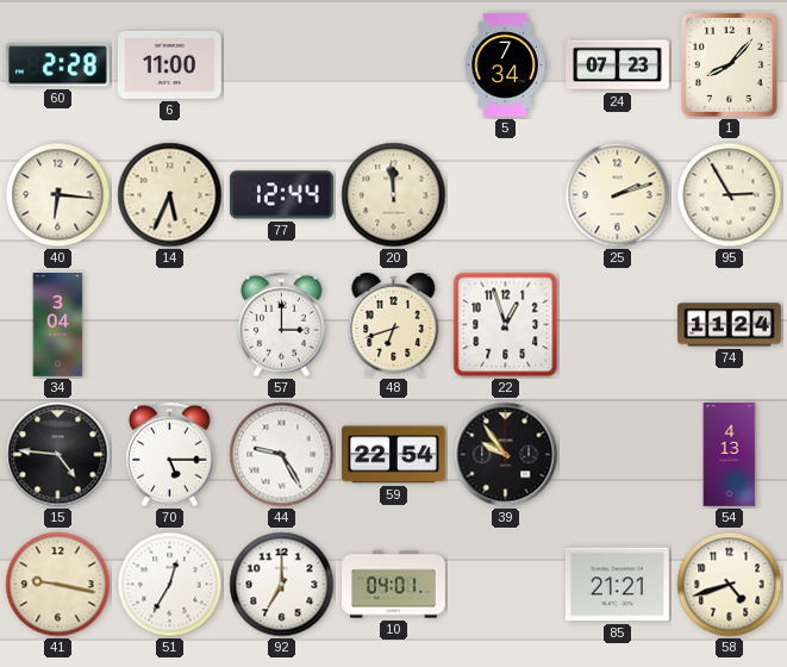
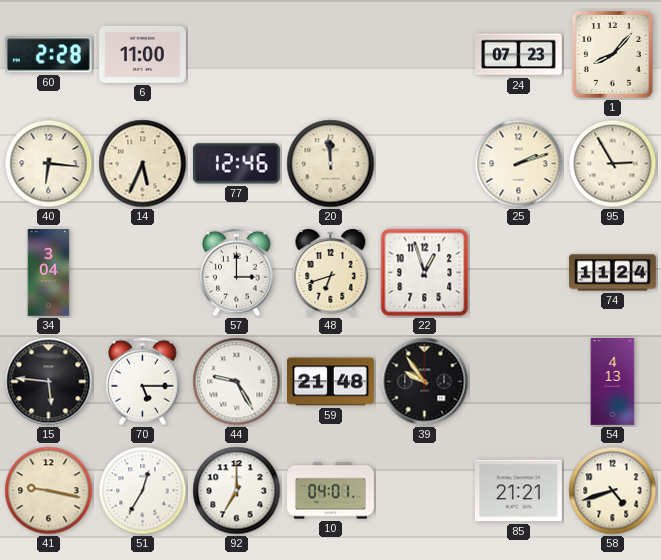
5: 7:34 -> none
77: 12:44 -> 12:46
15: 4:46 -> 5:46
59: 22:54 -> 21:48
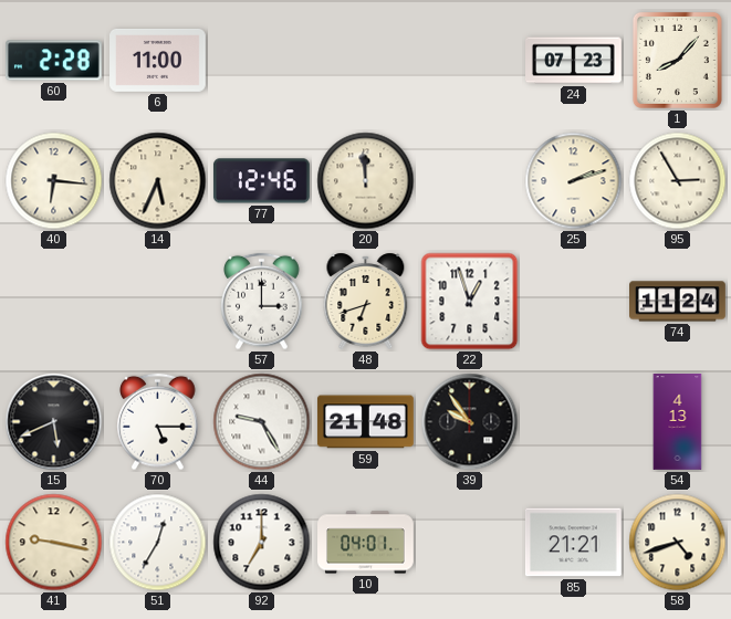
34: 3:04 -> none
15: 5:46 -> 5:41
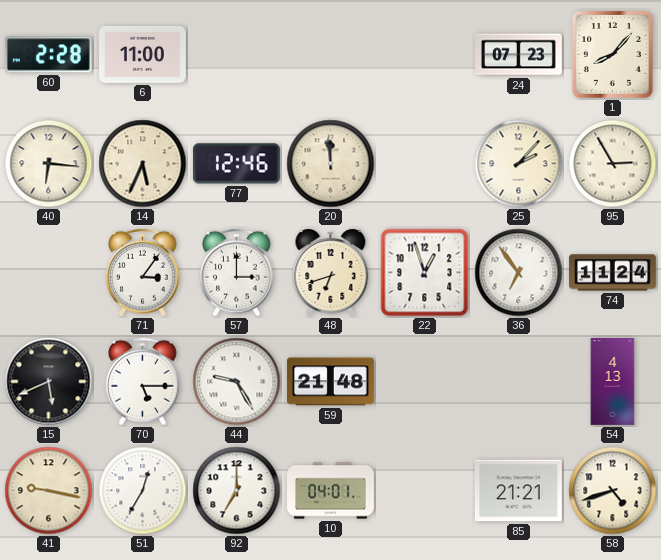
25: 2:12 -> 2:07
71: none -> 3:06
36: none -> 6:54
39: 9:54 -> none
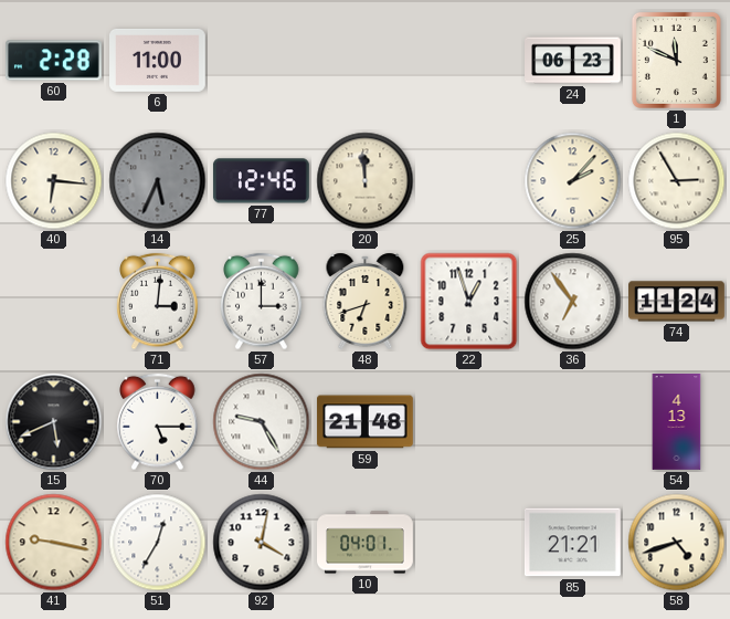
24: 07:23 -> 06:23
1: 8:07 -> 11:49
14 dial: cream -> grey
71: 3:06 -> 3:01
92: 7:00 -> 4:02
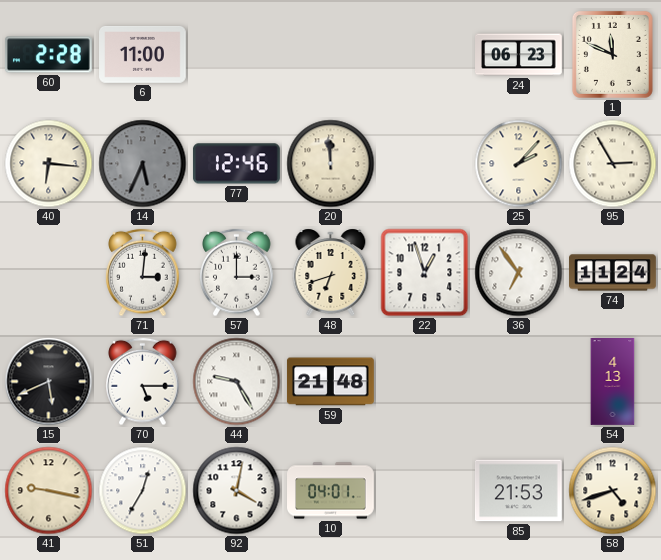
85: 21:21 -> 21:53
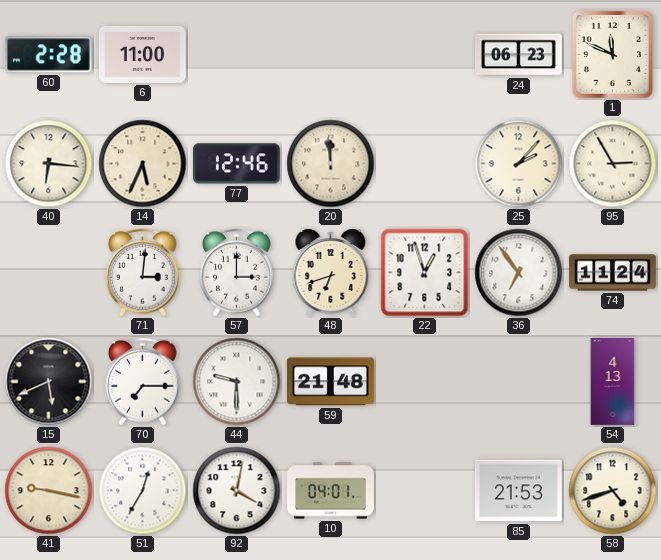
14 dial: grey -> cream
70: 5:15 -> 7:15
44: 9:25 -> 9:30
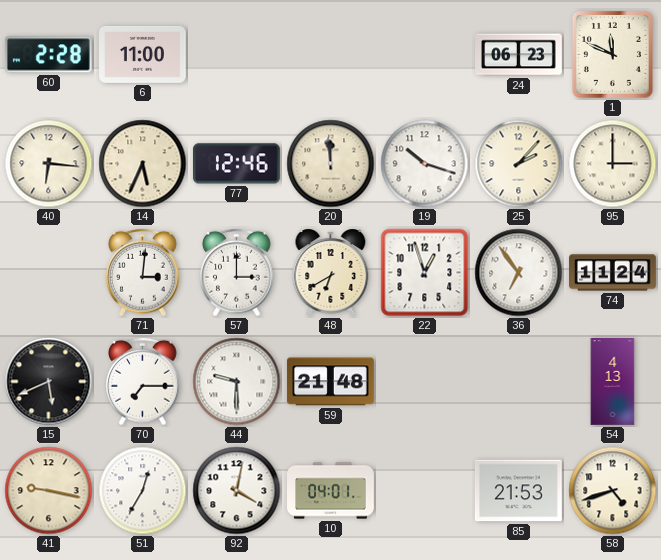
19: none -> 10:18
95: 2:55 -> 3:00
48: 6:42 -> 6:40
